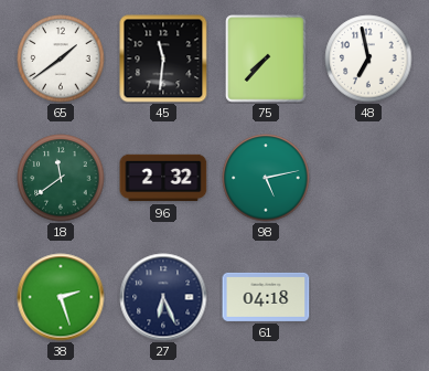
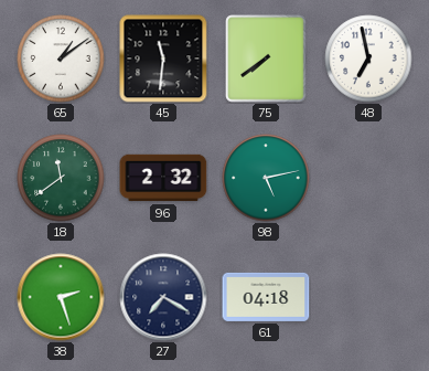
65: 1:39 -> 1:09
75: 7:37 -> 7:39
27: 6:26 -> 7:20
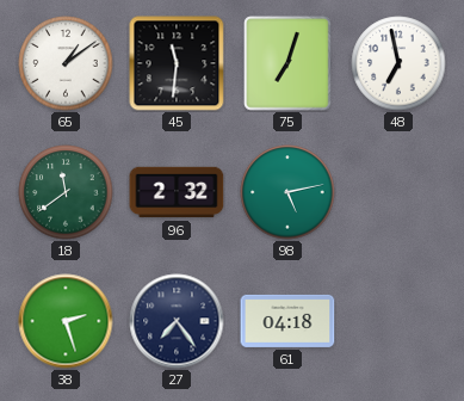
75: 7:39 -> 7:03
27: 7:20 -> 7:24
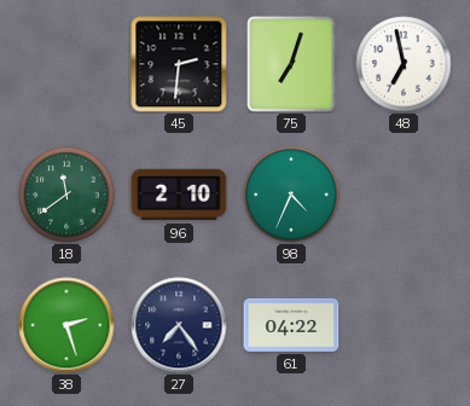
65: 1:09 -> none
45: 11:31 -> 2:31
96: 2:32 -> 2:10
98: 5:13 -> 4:34
61: 04:18 -> 04:22
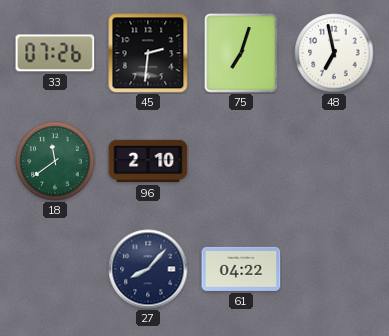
33: none -> 07:26
98: 4:34 -> none
38: 2:27 -> none
27: 7:24 -> 8:07
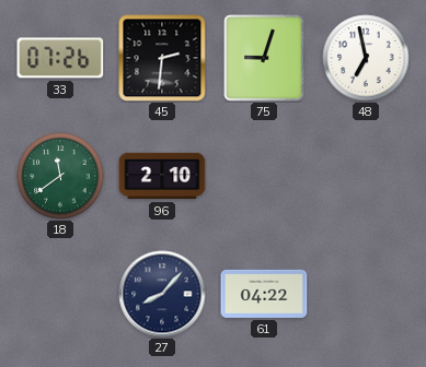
75: 7:03 -> 9:03
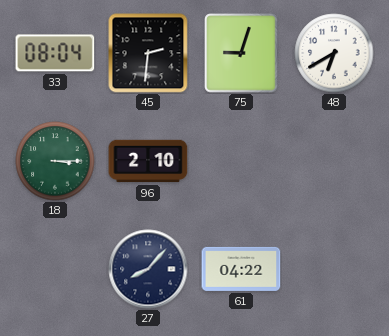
33: 07:26 -> 08:04
48: 6:58 -> 6:40
18: 11:39 -> 3:15
